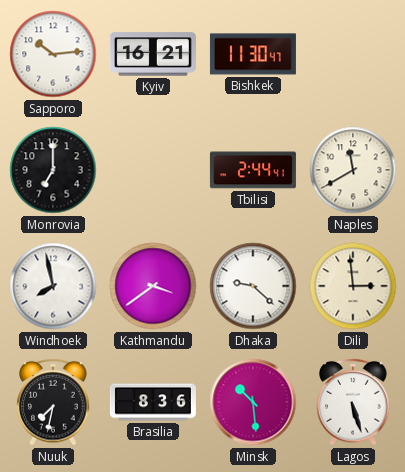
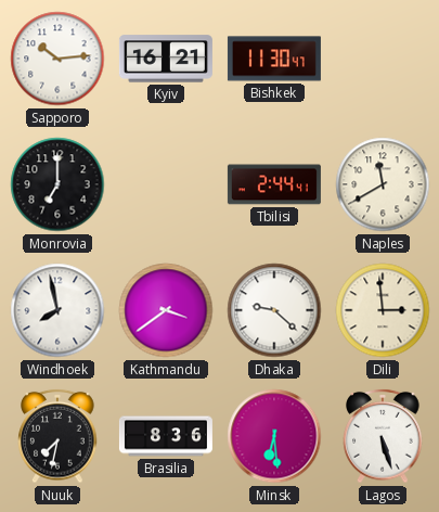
Minsk: 10:29 -> 6:29
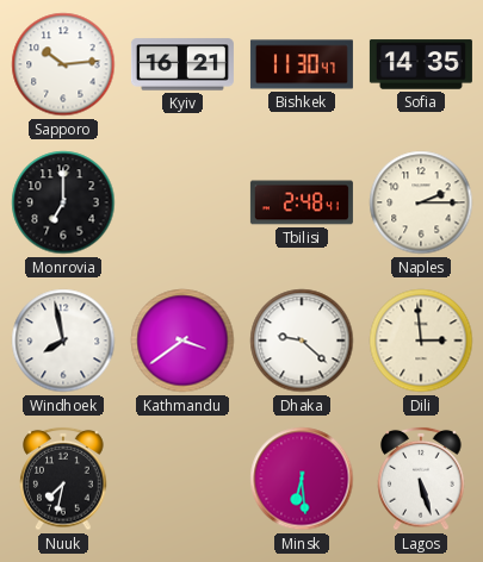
Sofia: none -> 14:35
Tbilisi: 2:44 -> 2:48
Naples: 11:40 -> 2:15
Brasilia: 8:36 -> none
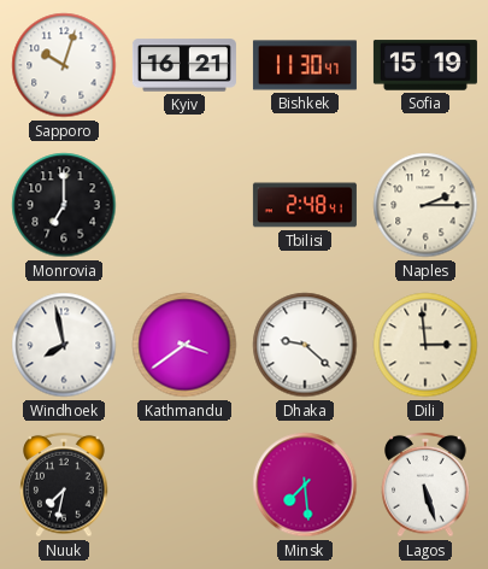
Sapporo: 10:14 -> 10:03
Sofia: 14:35 -> 15:19
Minsk: 6:29 -> 7:29
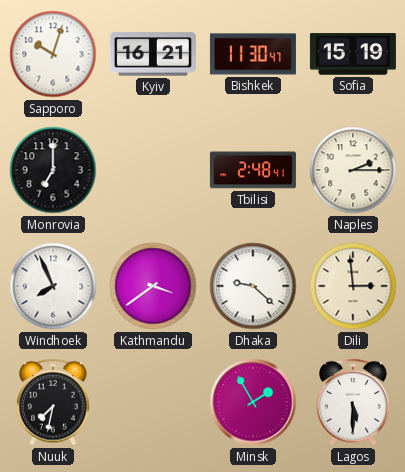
Windhoek: 7:58 -> 7:56
Minsk: 7:29 -> 1:55
Lagos: 5:27 -> 5:30
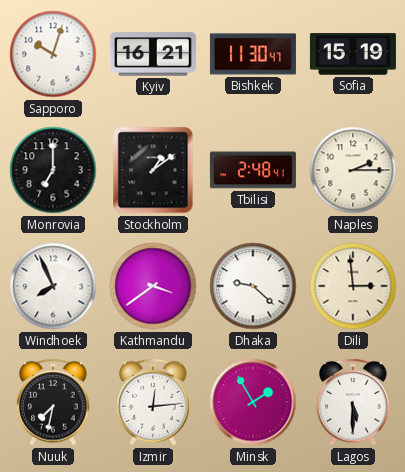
Stockholm: none -> 1:09
Izmir: none -> 12:14
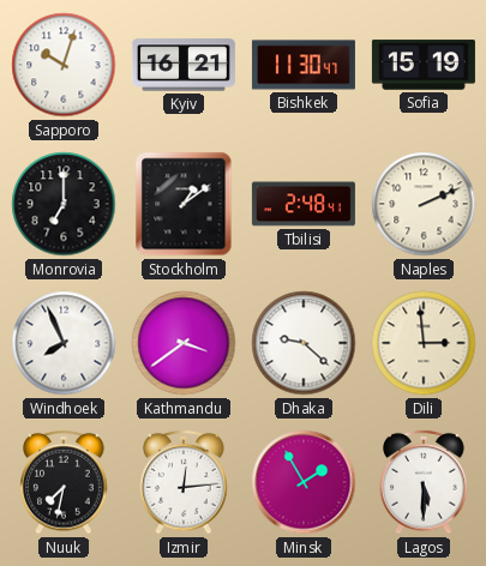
Naples: 2:15 -> 2:11
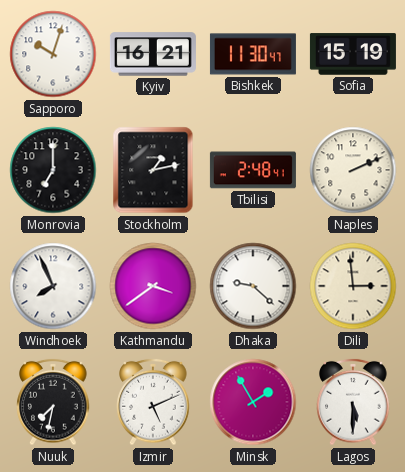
Stockholm: 1:09 -> 1:13
Izmir: 12:14 -> 5:11
